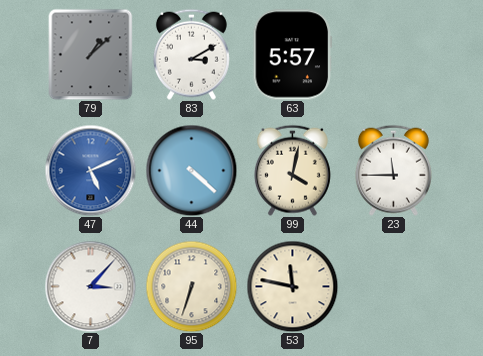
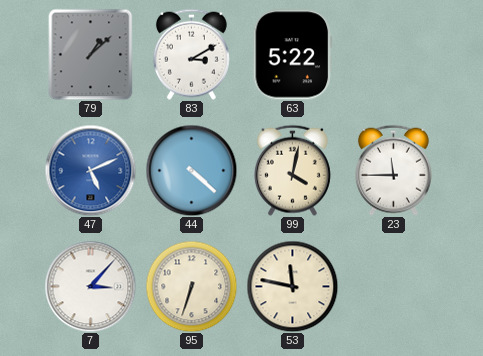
63: 5:57 -> 5:22
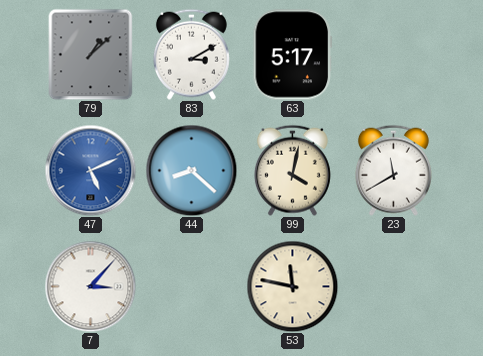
63: 5:22 -> 5:17
44: 4:22 -> 8:22
23: 11:45 -> 11:40
95: 6:33 -> none
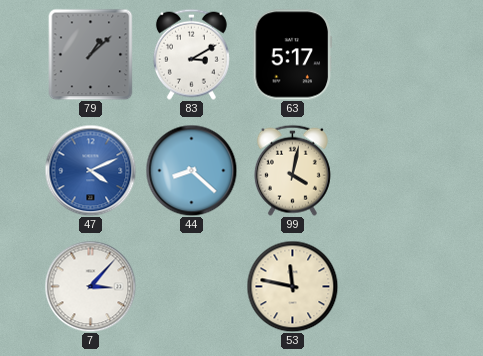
47: 5:11 -> 4:11
23: 11:40 -> none
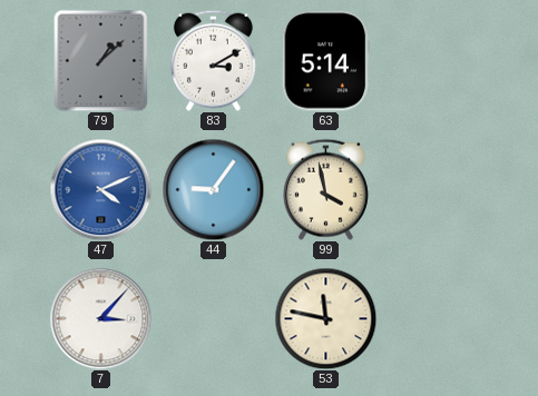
63: 5:17 -> 5:14
44: 8:22 -> 9:06
99: 4:02 -> 3:58
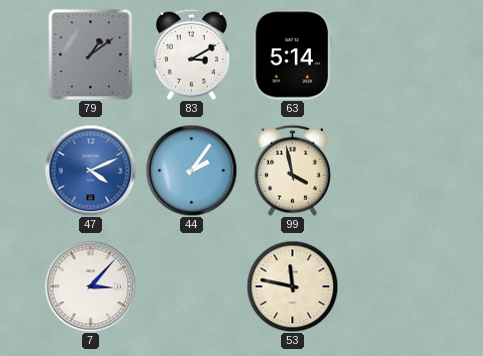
79: 1:08 -> 1:09
44: 9:06 -> 2:06
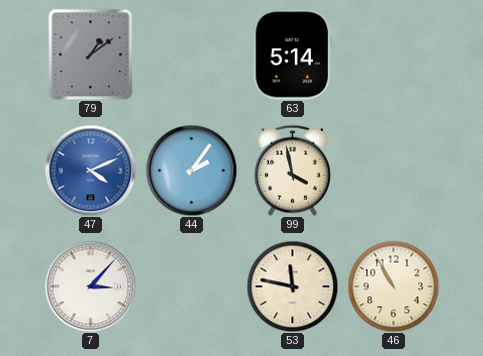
83: 3:10 -> none
46: none -> 10:55
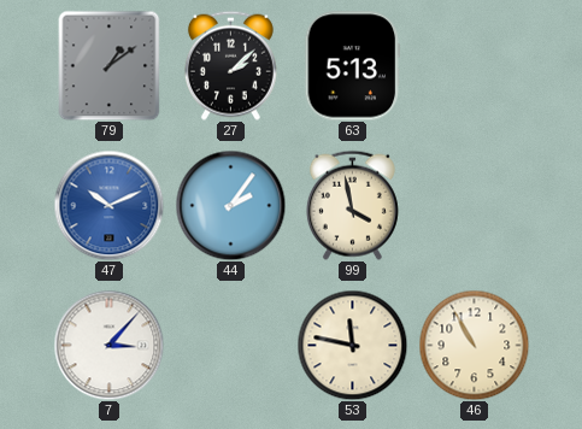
27: none -> 2:08
63: 5:14 -> 5:13
47: 4:11 -> 10:11
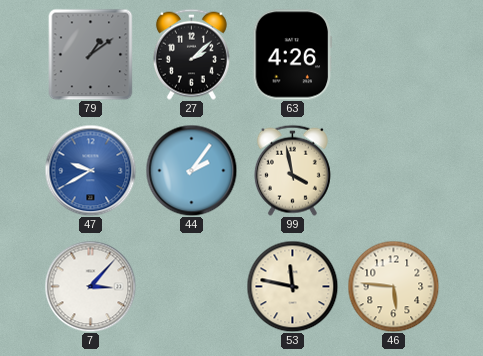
63: 5:13 -> 4:26
47: 10:11 -> 9:40
46: 10:55 -> 5:46
